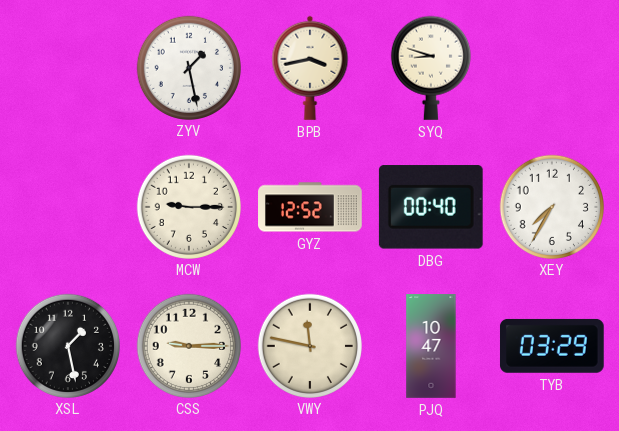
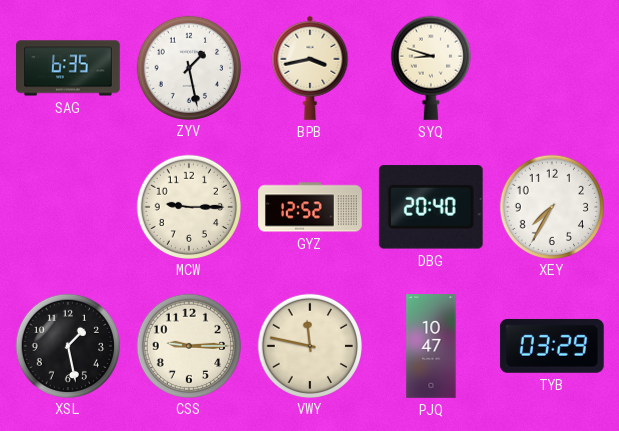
SAG: none -> 6:35
DBG: 00:40 -> 20:40
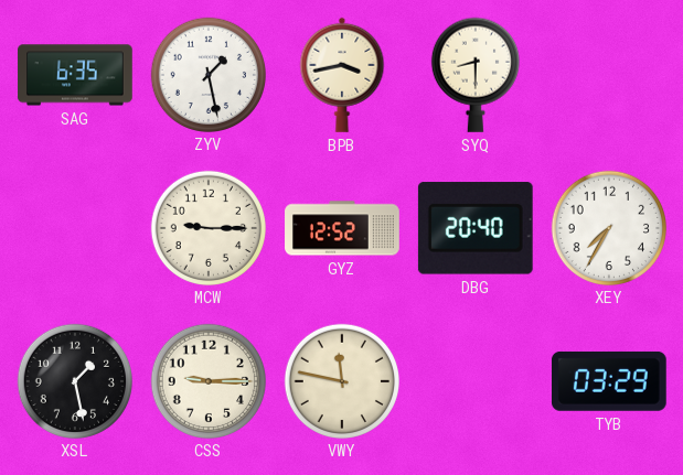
SYQ: 8:48 -> 8:30
PJQ: 10:47 -> none
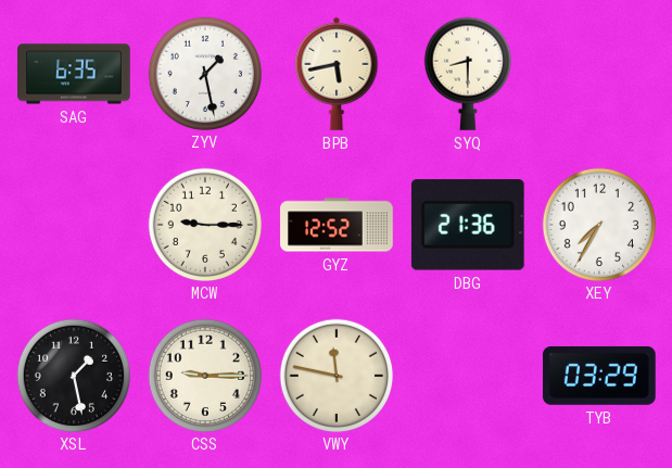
BPB: 3:43 -> 5:43
DBG: 20:40 -> 21:36
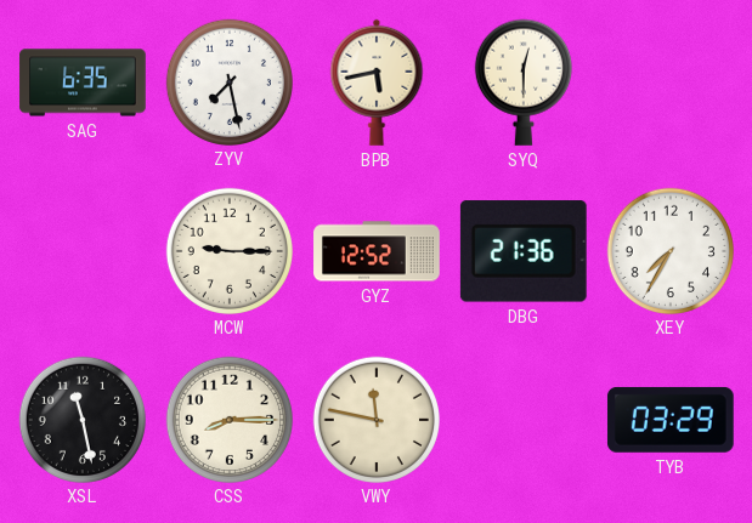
ZYV: 1:28 -> 7:28
SYQ: 8:30 -> 12:30
XSL: 1:28 -> 11:28
CSS: 9:15 -> 8:15
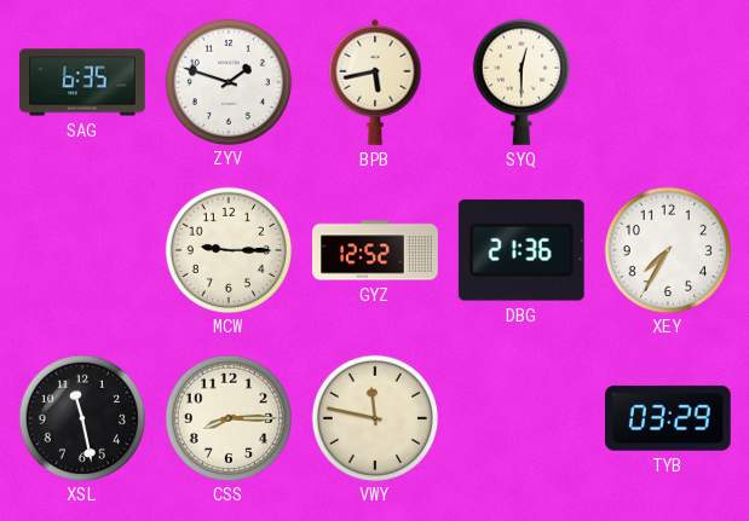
ZYV: 7:28 -> 1:48
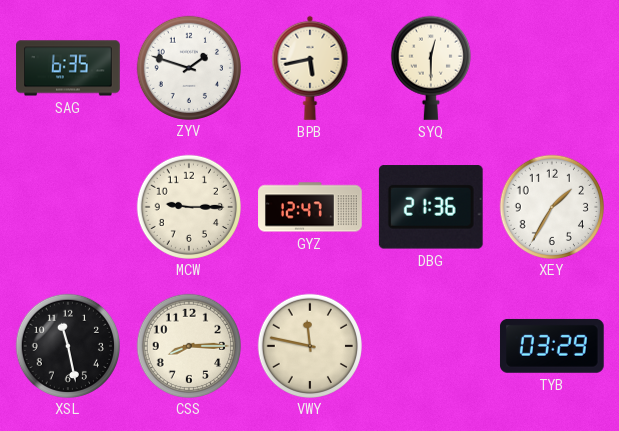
GYZ: 12:52 -> 12:47
XEY: 7:35 -> 1:35
